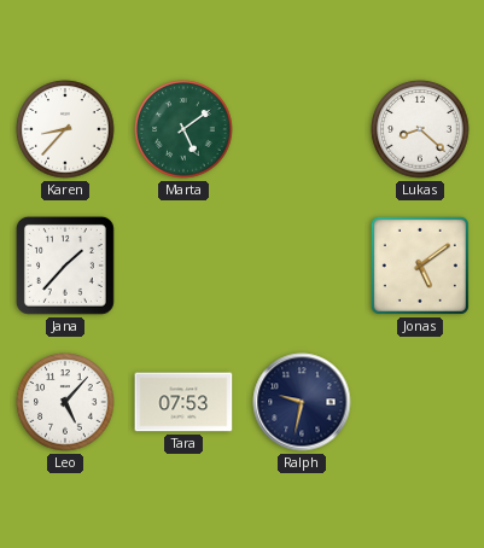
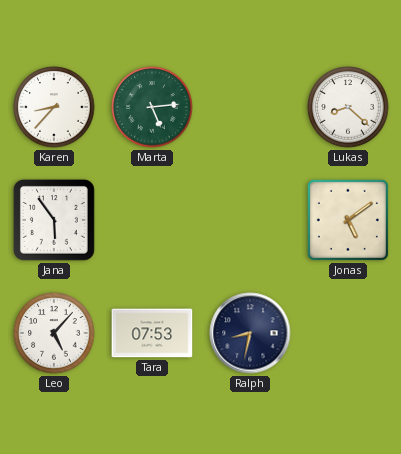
Marta: 5:09 -> 5:14
Jana: 1:37 -> 5:54
Ralph: 9:32 -> 8:32
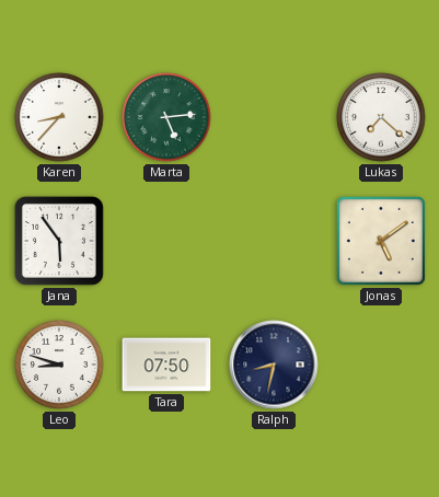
Lukas: 8:22 -> 7:22
Leo: 5:07 -> 8:48
Tara: 07:53 -> 07:50
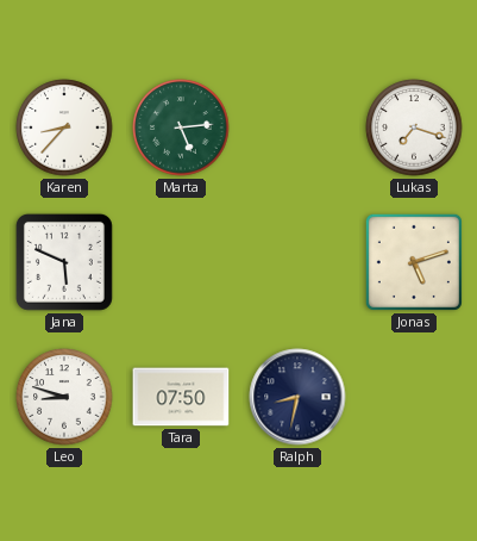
Lukas: 7:22 -> 7:18
Jana: 5:54 -> 5:49
Jonas: 5:09 -> 5:12
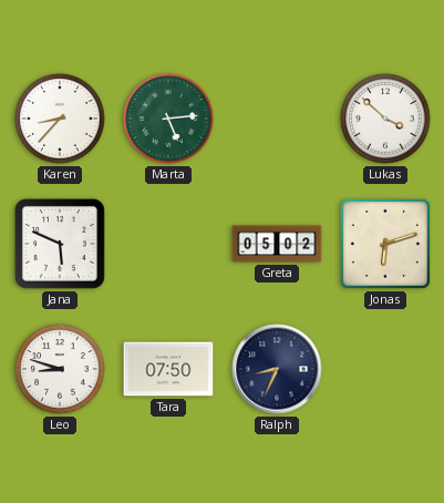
Lukas: 7:18 -> 3:52
Greta: none -> 05:02
Jonas: 5:12 -> 6:12
Ralph: 8:32 -> 8:34
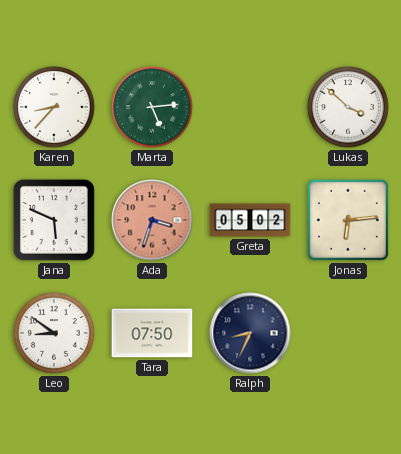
Ada: none -> 3:33
Jonas: 6:12 -> 6:14
Leo: 8:48 -> 8:51
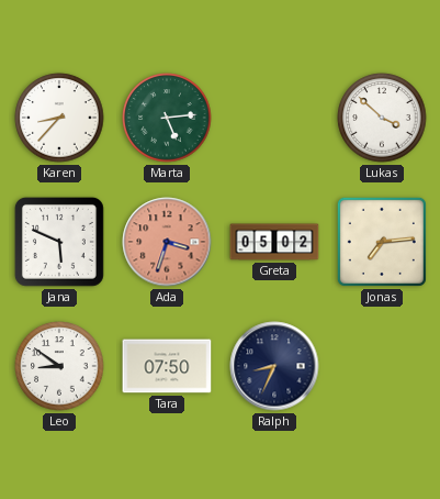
Jonas: 6:14 -> 7:14
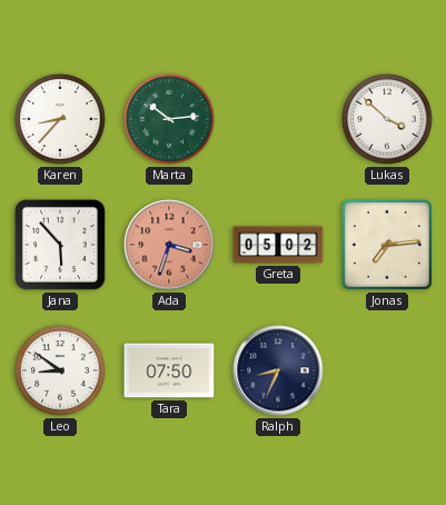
Marta: 5:14 -> 10:14
Jana: 5:49 -> 5:53
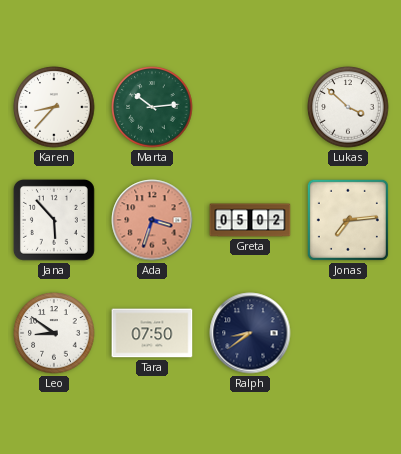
Ralph: 8:34 -> 8:39
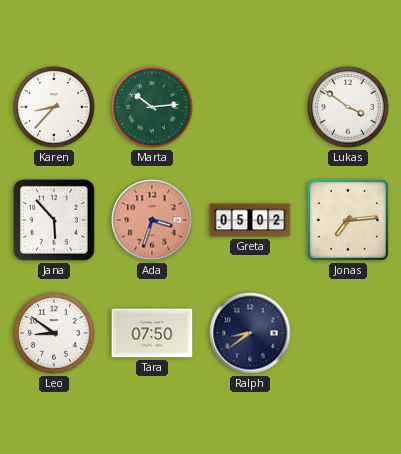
Lukas: 3:52 -> 3:51
